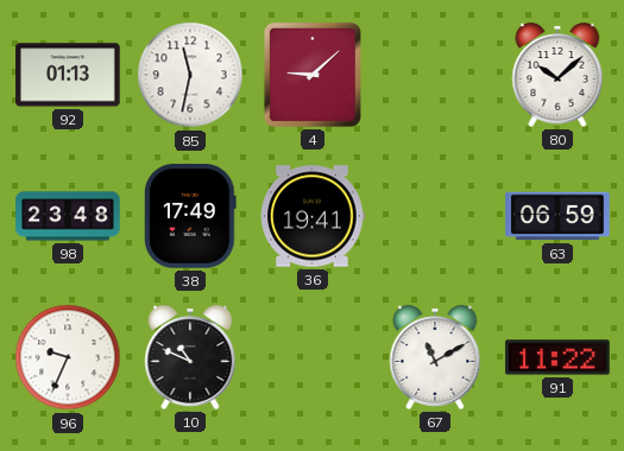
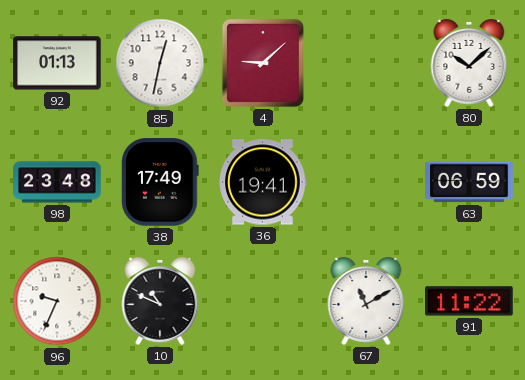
85: 11:32 -> 12:32
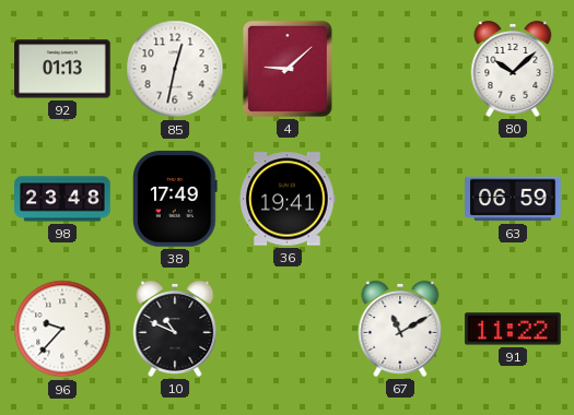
96: 9:34 -> 9:37
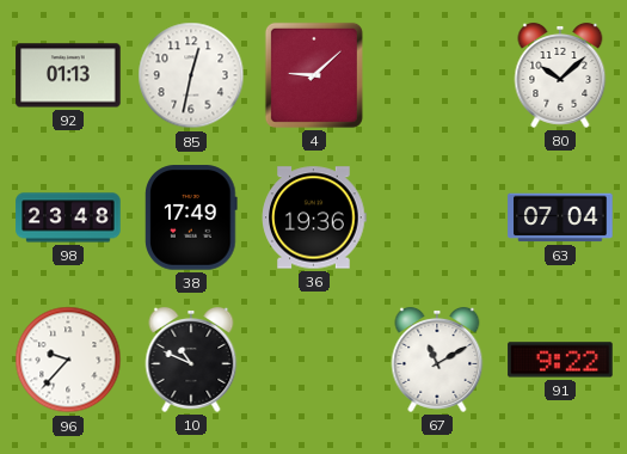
36: 19:41 -> 19:36
63: 06:59 -> 07:04
91: 11:22 -> 9:22
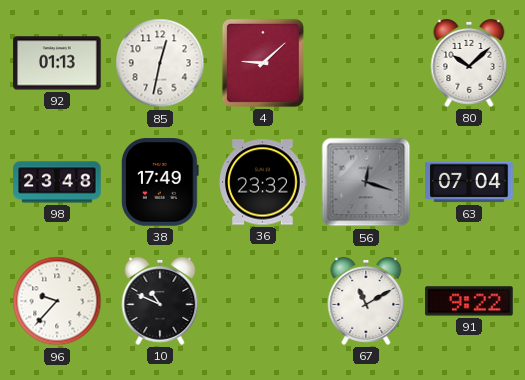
36: 19:36 -> 23:32
56: none -> 12:18
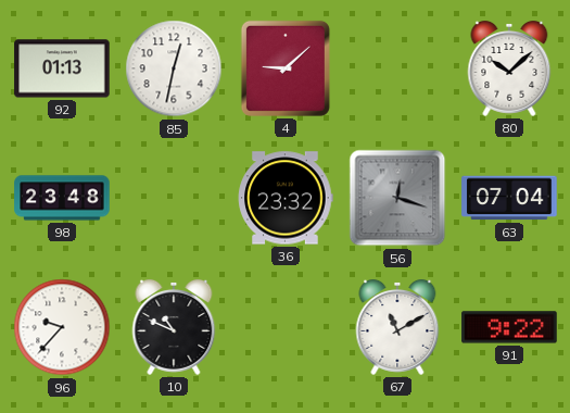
38: 17:49 -> none
